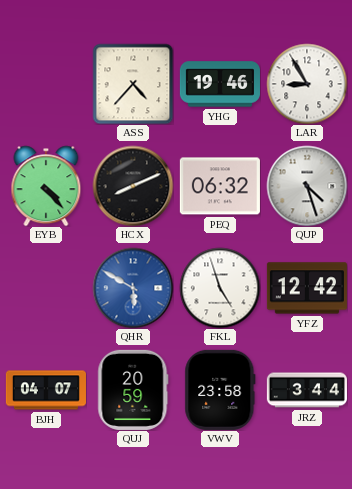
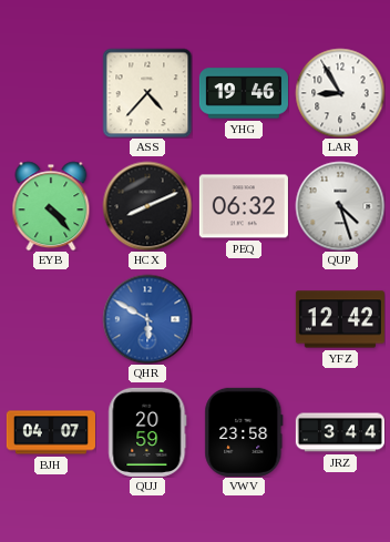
FKL: 4:57 -> none
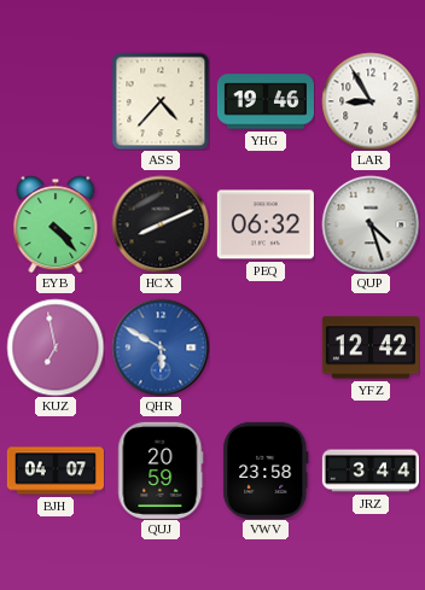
KUZ: none -> 6:58
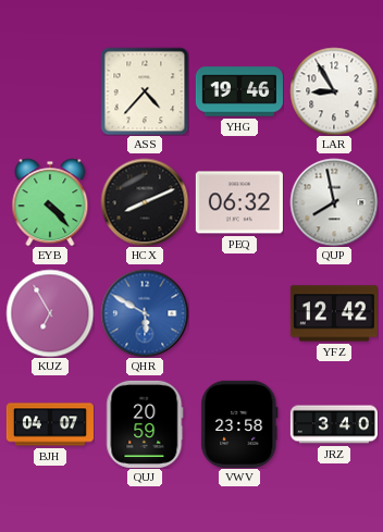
QUP: 4:27 -> 7:58
KUZ: 6:58 -> 6:55
JRZ: 3:44 -> 3:40
